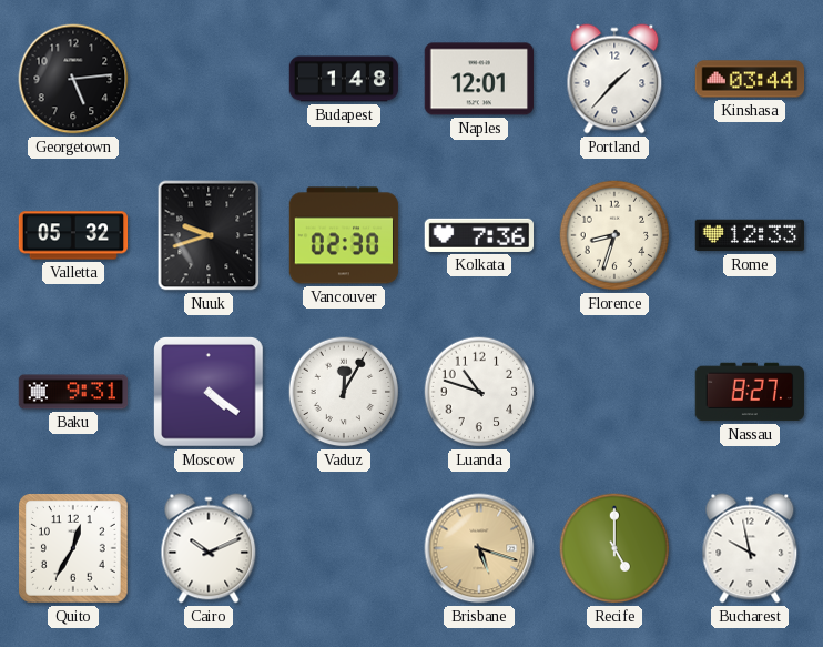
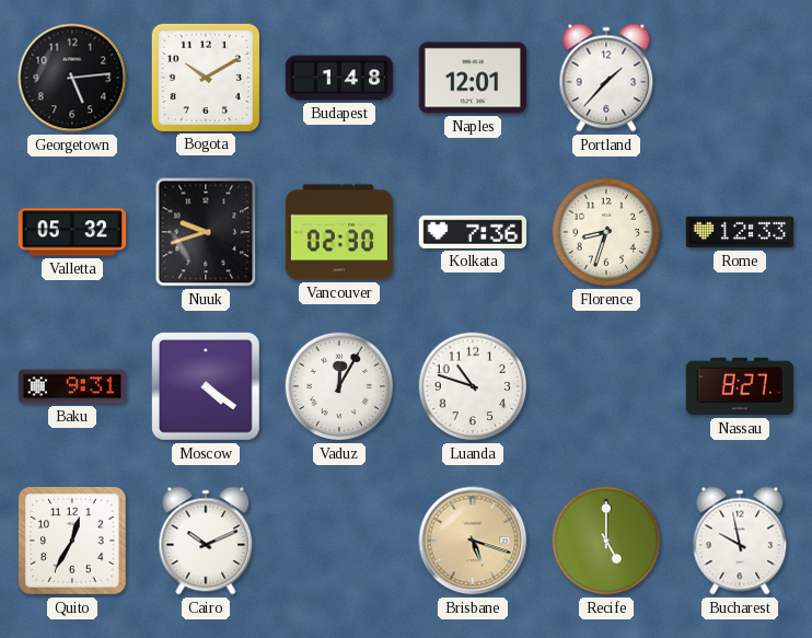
Bogota: none -> 10:10
Kinshasa: 03:44 -> none
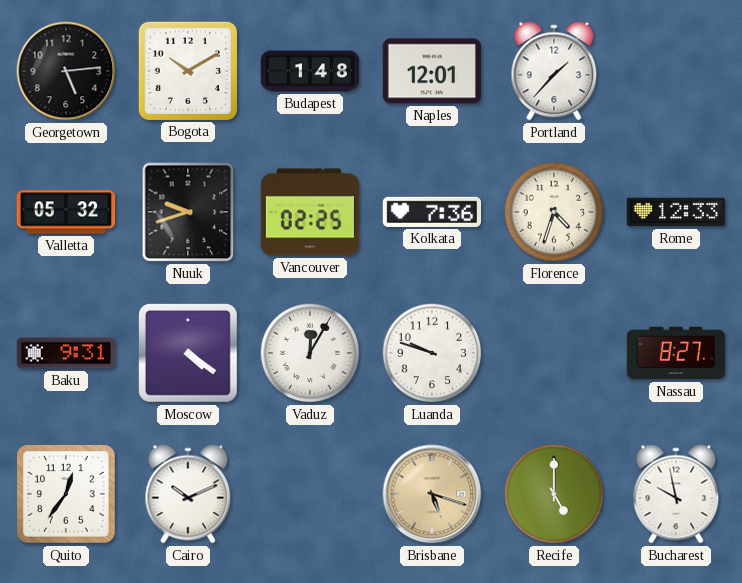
Vancouver: 02:30 -> 02:25
Florence: 8:33 -> 4:33
Luanda: 10:48 -> 9:48
Quito: 12:35 -> 12:36
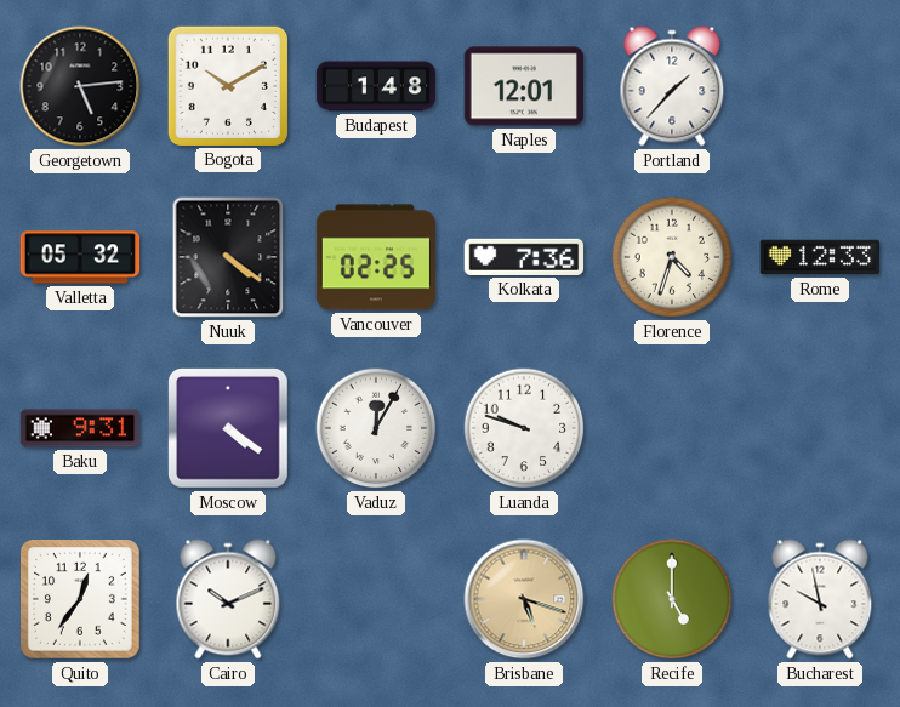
Nuuk: 9:42 -> 4:21
Nassau: 8:27 -> none
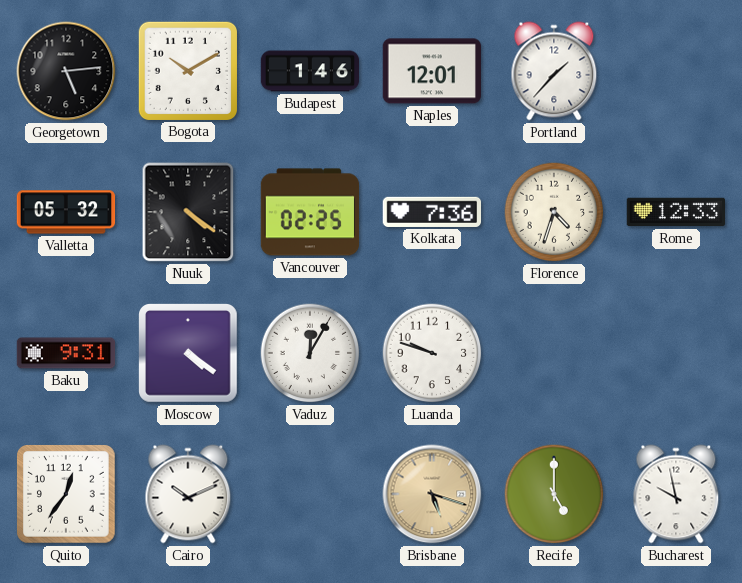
Budapest: 1:48 -> 1:46
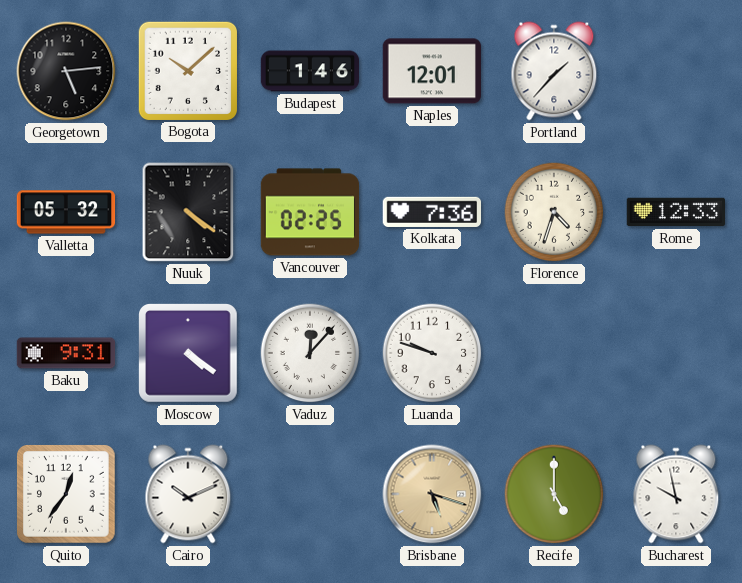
Bogota: 10:10 -> 10:08
Vaduz: 12:05 -> 12:07
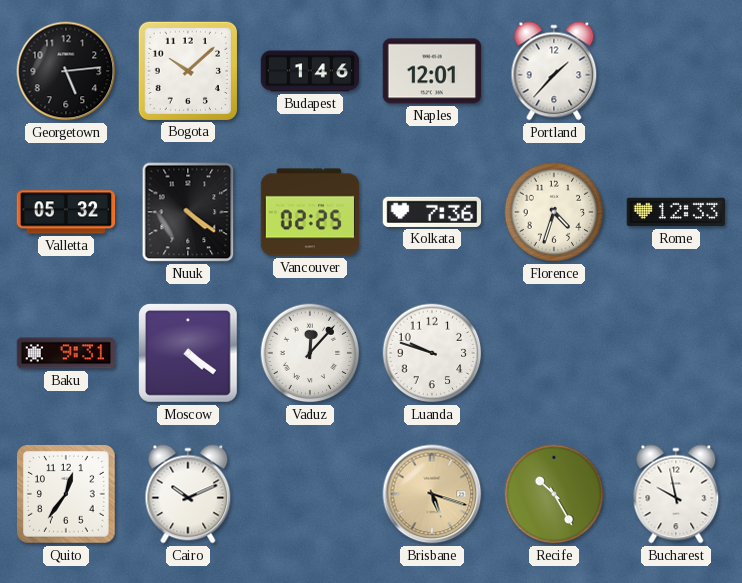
Recife: 5:00 -> 10:25
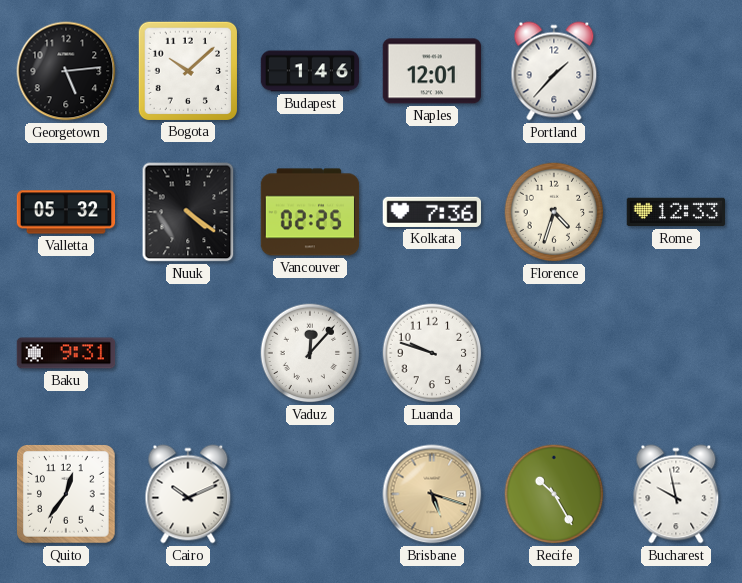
Moscow: 4:21 -> none
